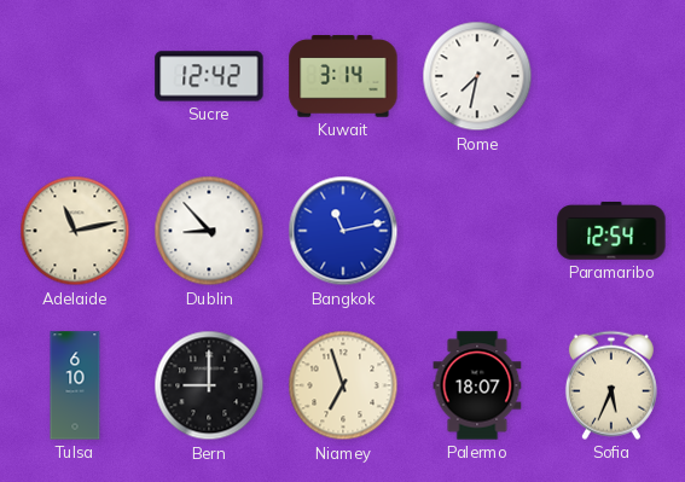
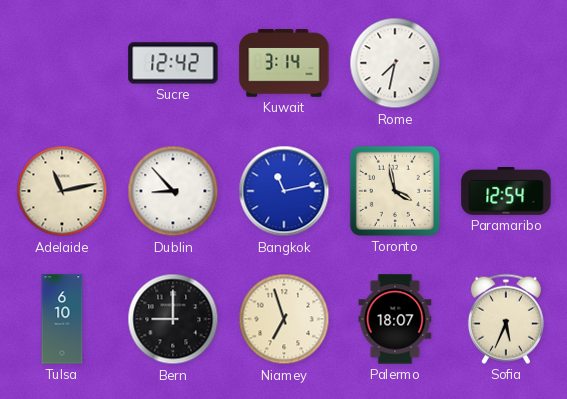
Toronto: none -> 3:58
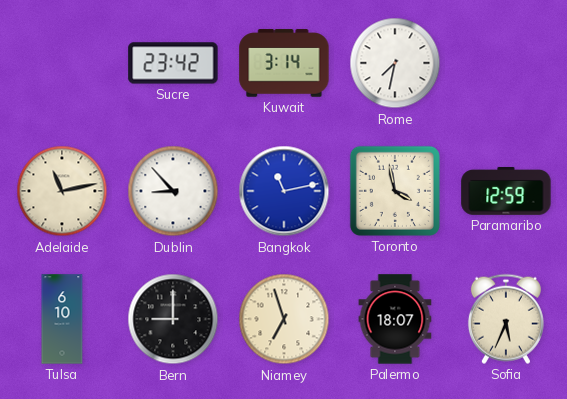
Sucre: 12:42 -> 23:42
Paramaribo: 12:54 -> 12:59
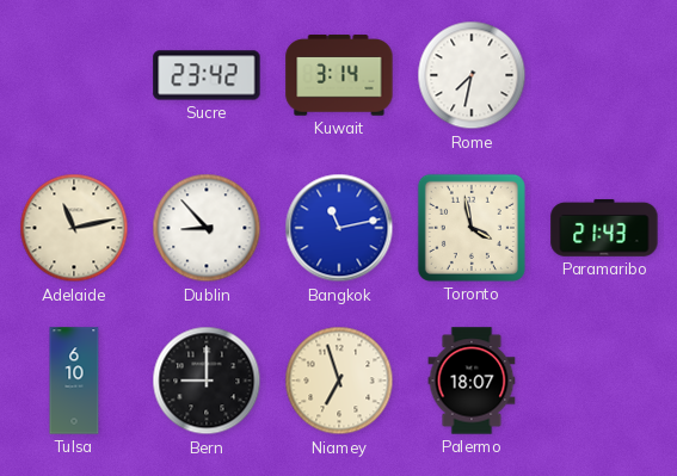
Paramaribo: 12:59 -> 21:43
Sofia: 5:34 -> none
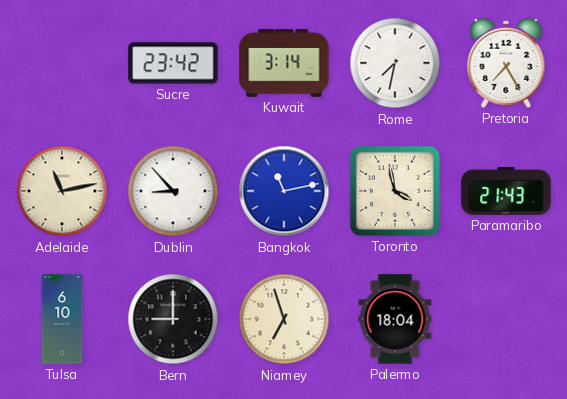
Pretoria: none -> 7:25
Palermo: 18:07 -> 18:04
